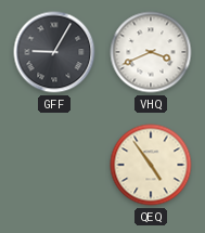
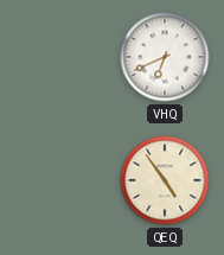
GFF: 9:05 -> none
VHQ: 3:41 -> 6:41
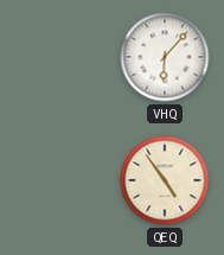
VHQ: 6:41 -> 6:07
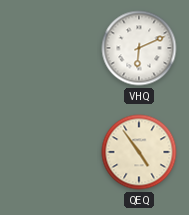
VHQ: 6:07 -> 6:11
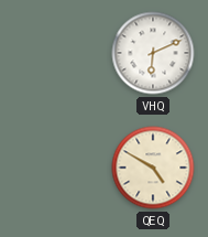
QEQ: 4:54 -> 4:50
